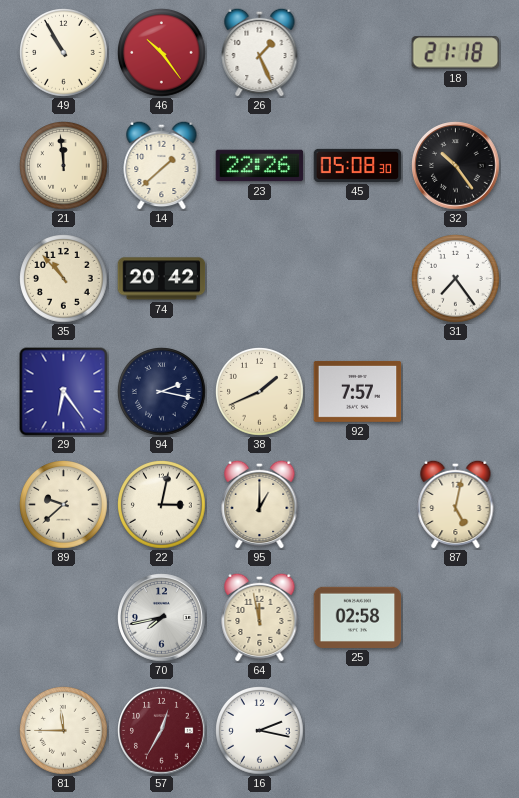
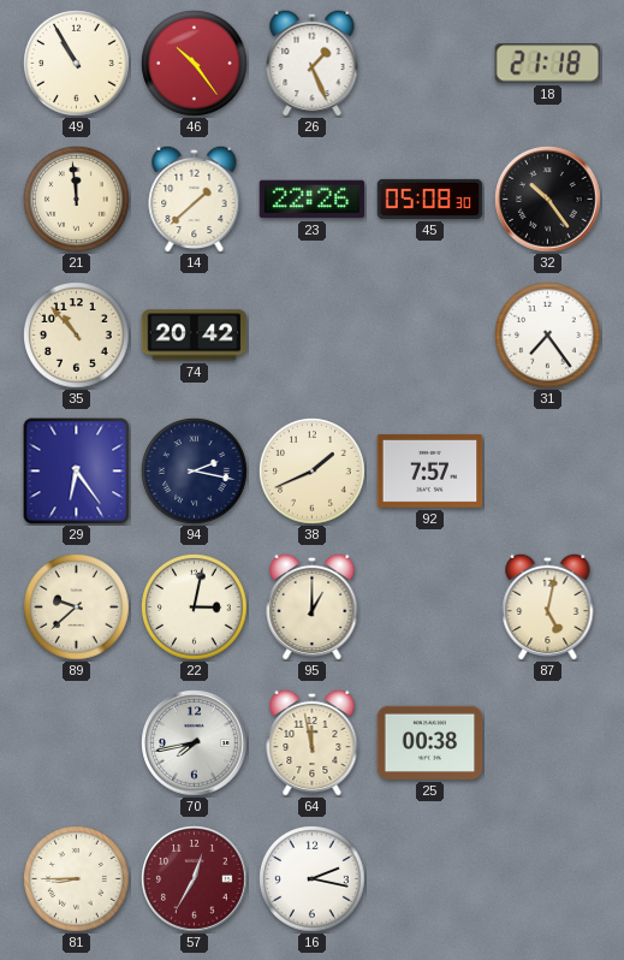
25: 02:58 -> 00:38
81: 11:45 -> 8:45
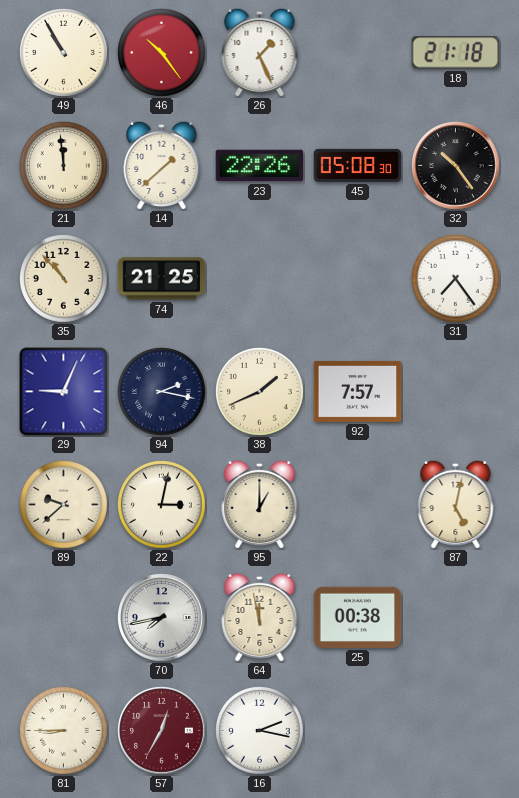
74: 20:42 -> 21:25
29: 6:24 -> 9:04
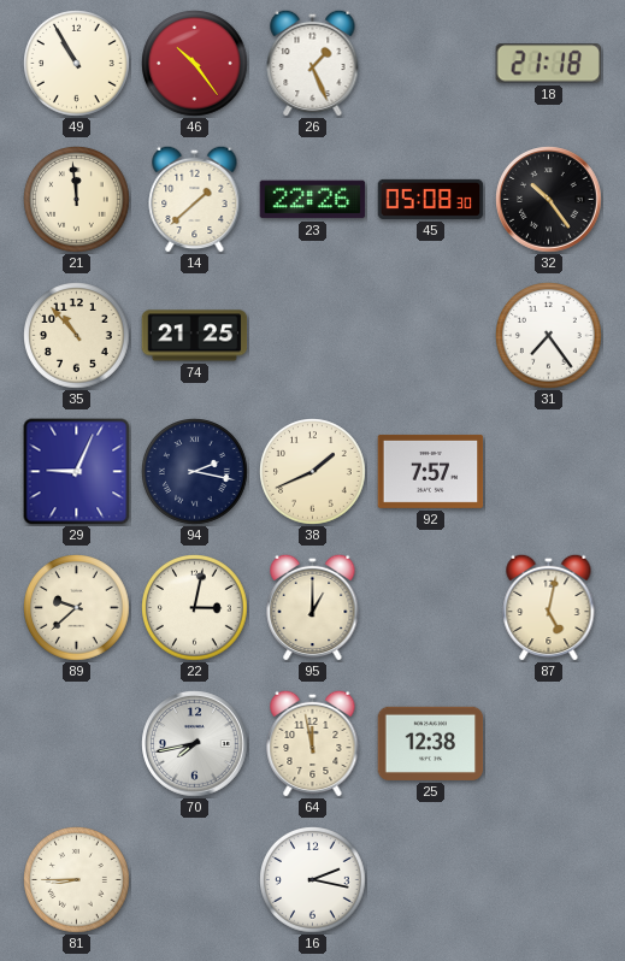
25: 00:38 -> 12:38
57: 12:35 -> none
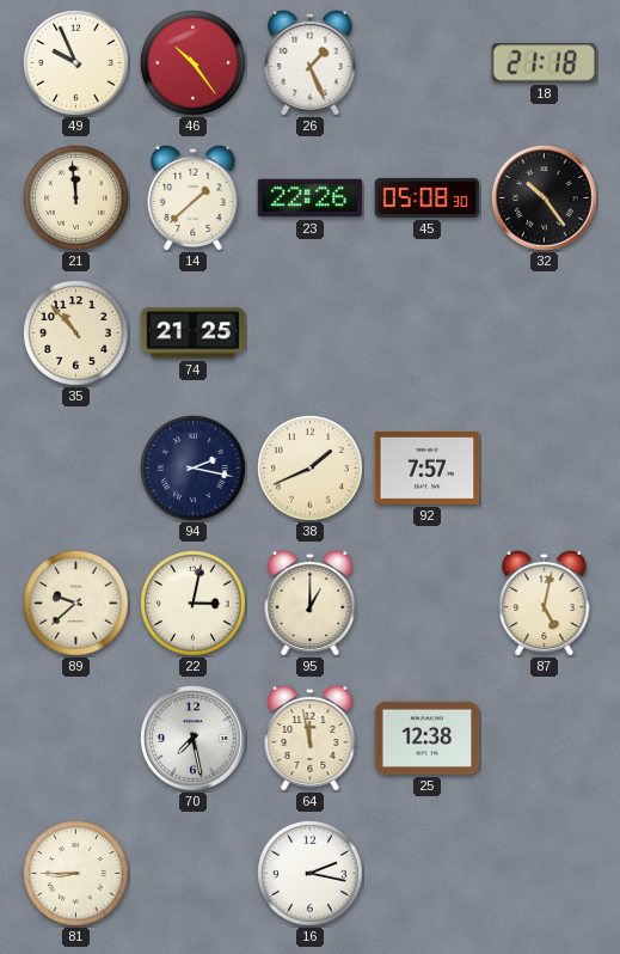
49: 10:55 -> 9:56
31: 7:24 -> none
29: 9:04 -> none
70: 7:43 -> 7:28
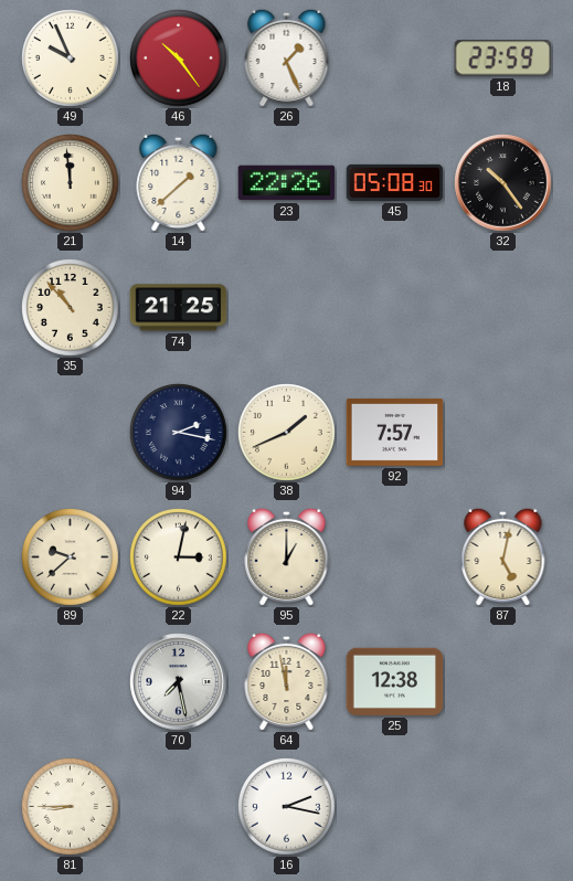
18: 21:18 -> 23:59
